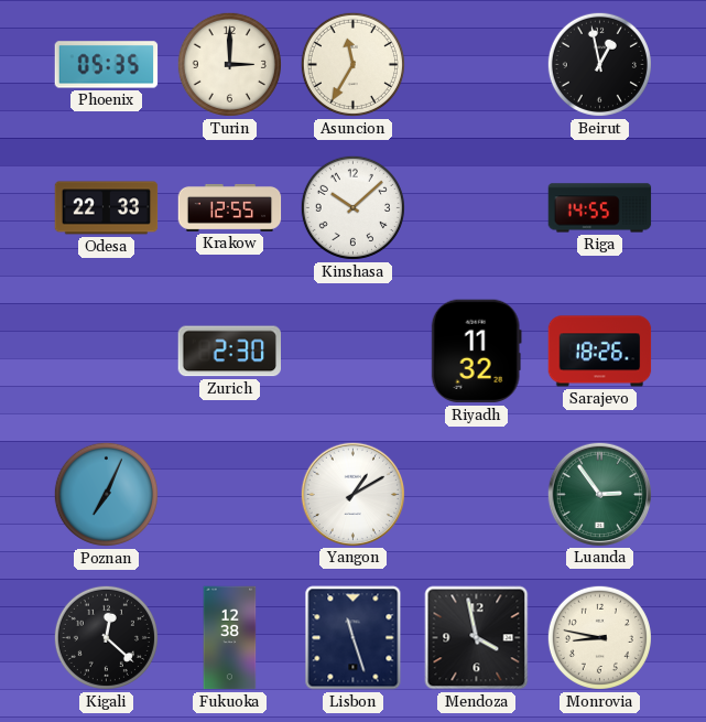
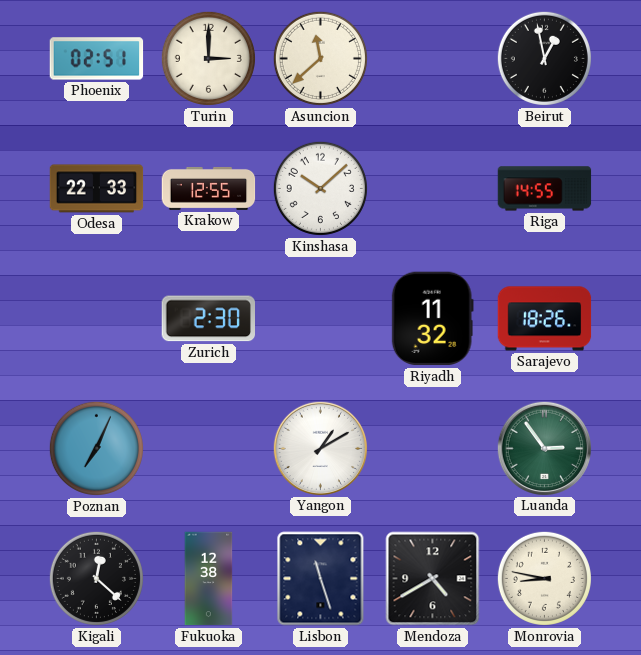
Phoenix: 05:35 -> 02:51
Asuncion: 11:35 -> 11:38
Mendoza: 3:58 -> 4:40
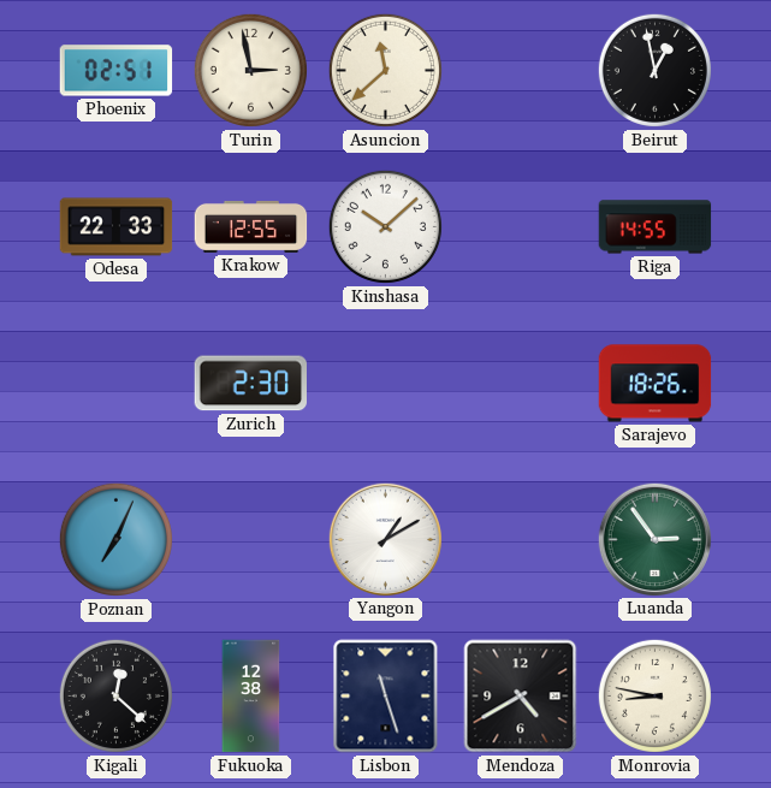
Turin: 3:00 -> 2:58
Riyadh: 11:32 -> none
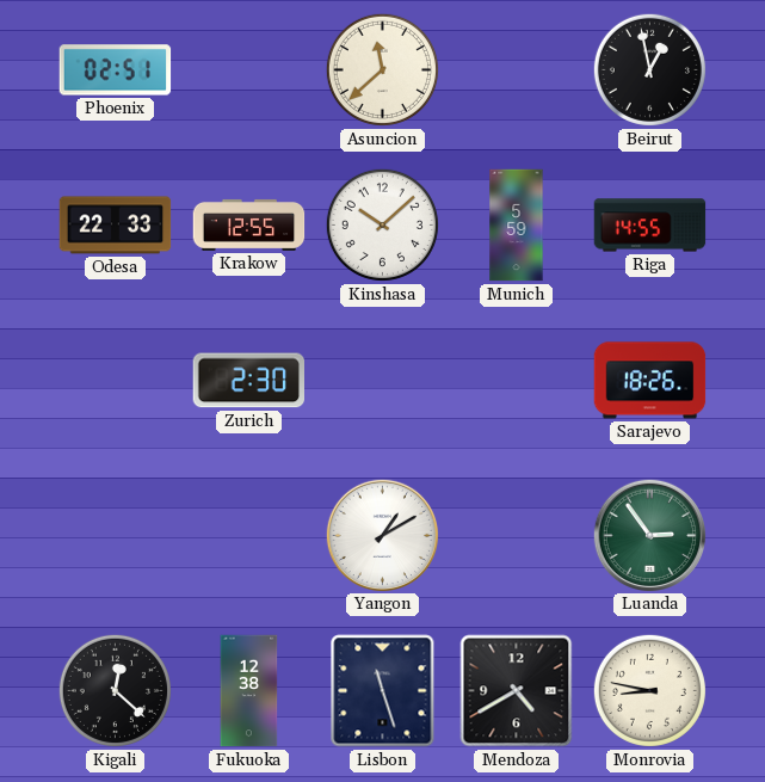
Turin: 2:58 -> none
Munich: none -> 5:59
Poznan: 7:04 -> none
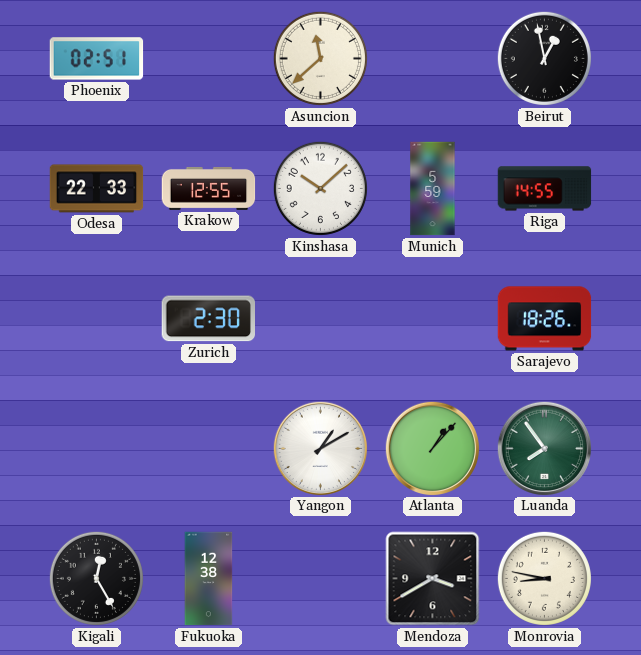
Atlanta: none -> 1:07
Luanda: 2:54 -> 7:54
Kigali: 12:22 -> 12:25
Lisbon: 11:27 -> none
Mendoza: 4:40 -> 3:40
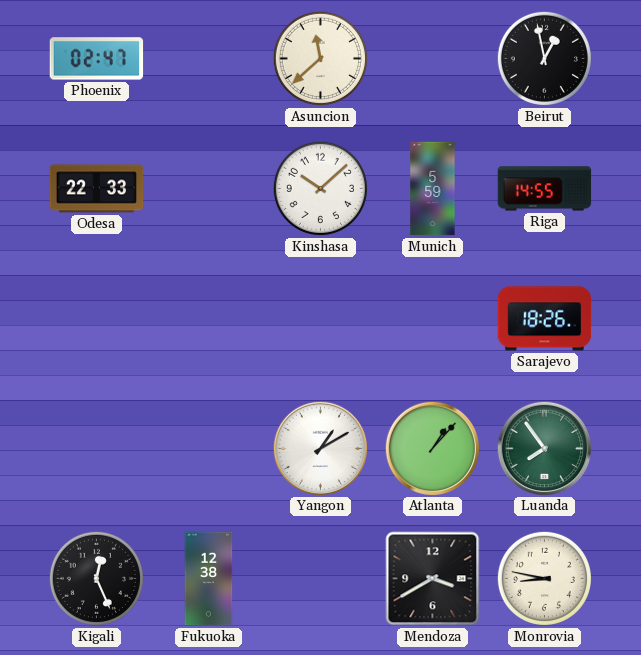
Phoenix: 02:51 -> 02:47
Krakow: 12:55 -> none
Zurich: 2:30 -> none
Kigali: 12:25 -> 12:26
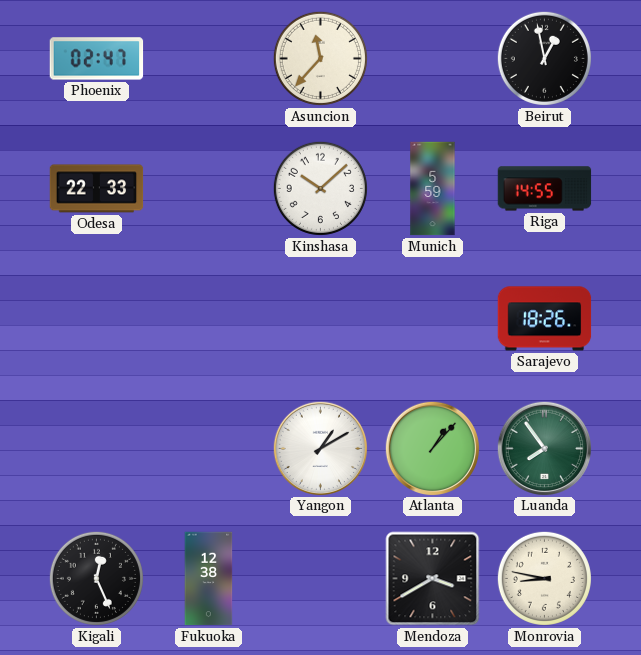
Asuncion: 11:38 -> 11:37
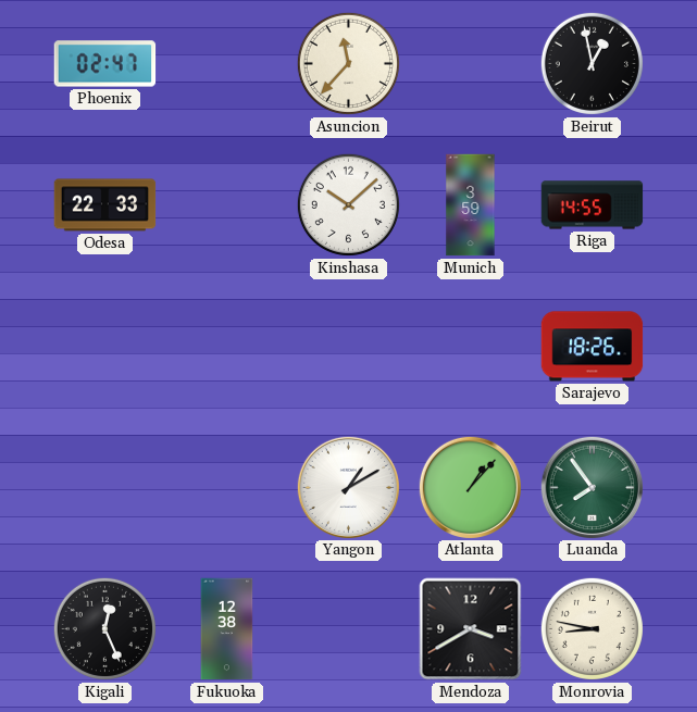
Munich: 5:59 -> 3:59
